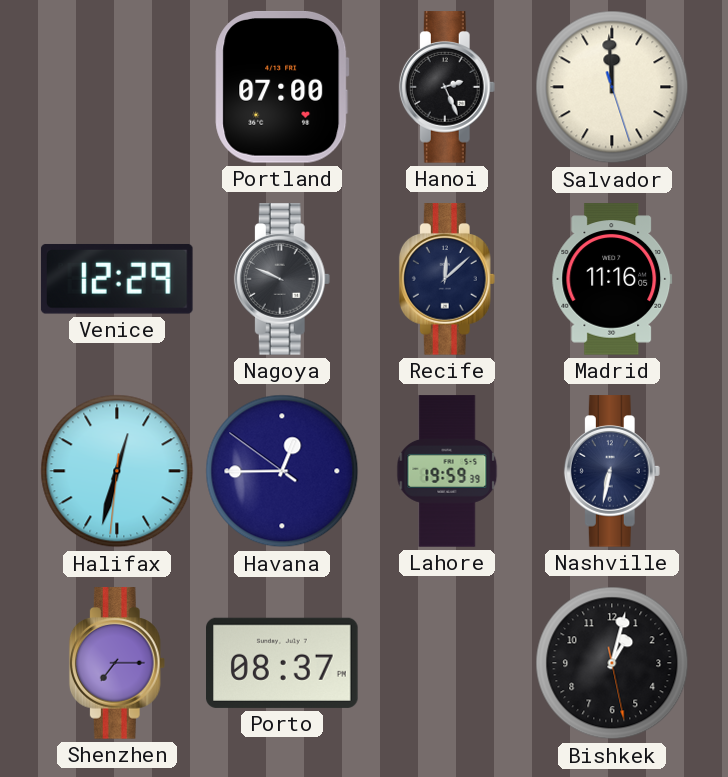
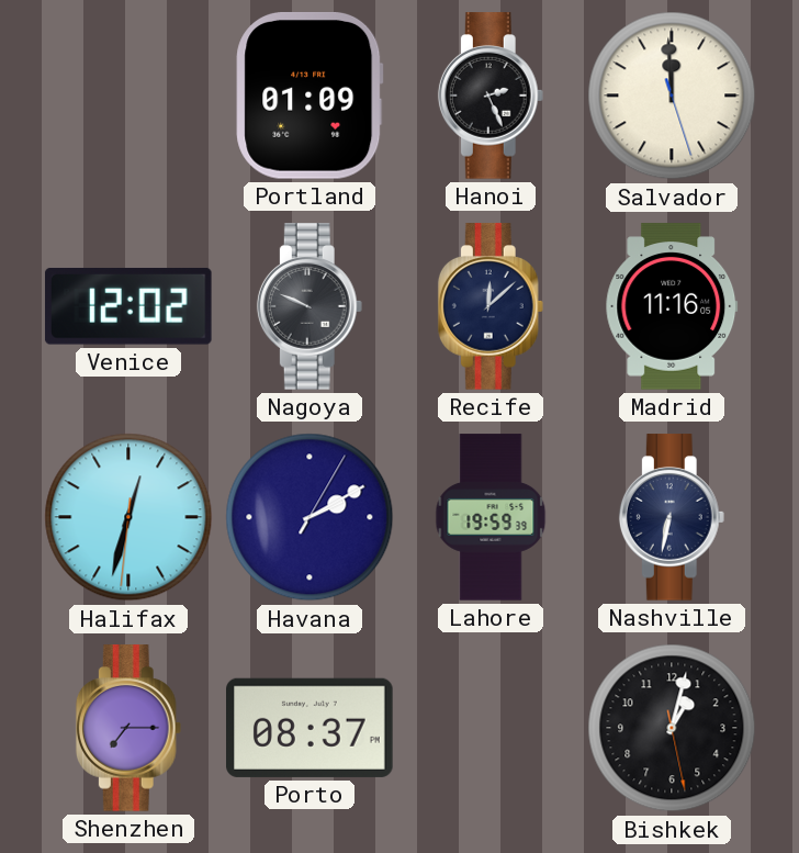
Portland: 07:00 -> 01:09
Venice: 12:29 -> 12:02
Havana: 12:44 -> 2:10
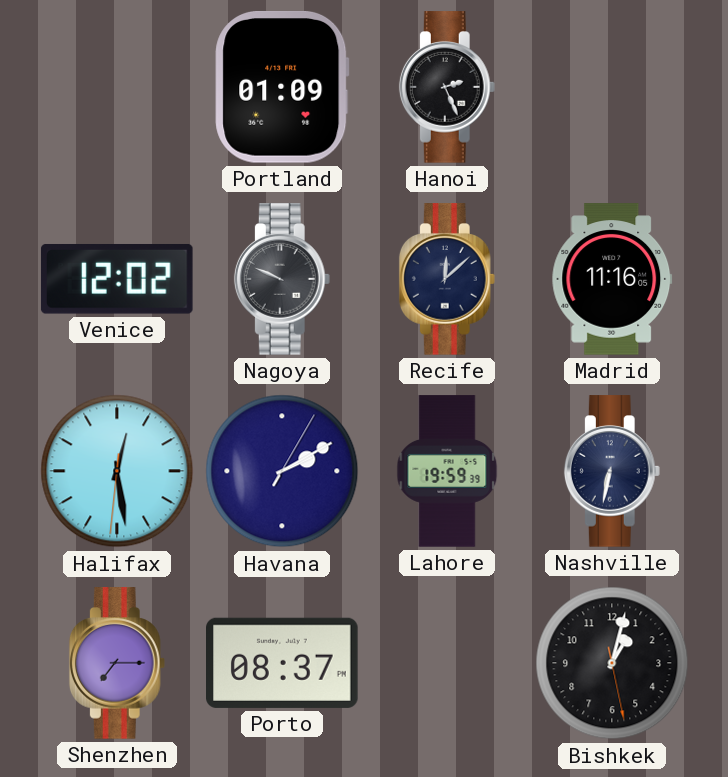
Salvador: 11:59 -> none
Halifax: 12:32 -> 12:28
